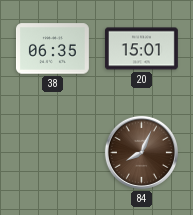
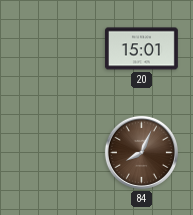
38: 06:35 -> none
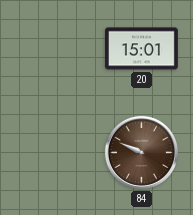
84: 8:04 -> 9:49
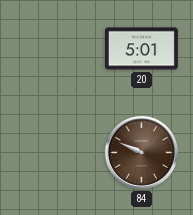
20: 15:01 -> 5:01
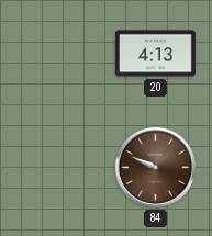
20: 5:01 -> 4:13
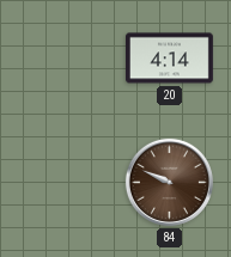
20: 4:13 -> 4:14
